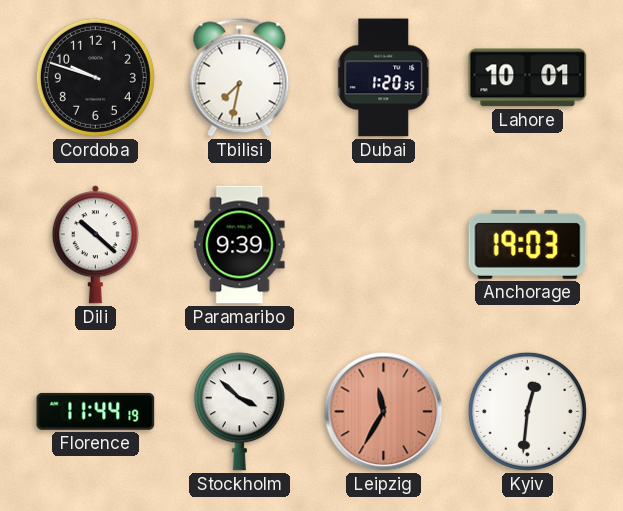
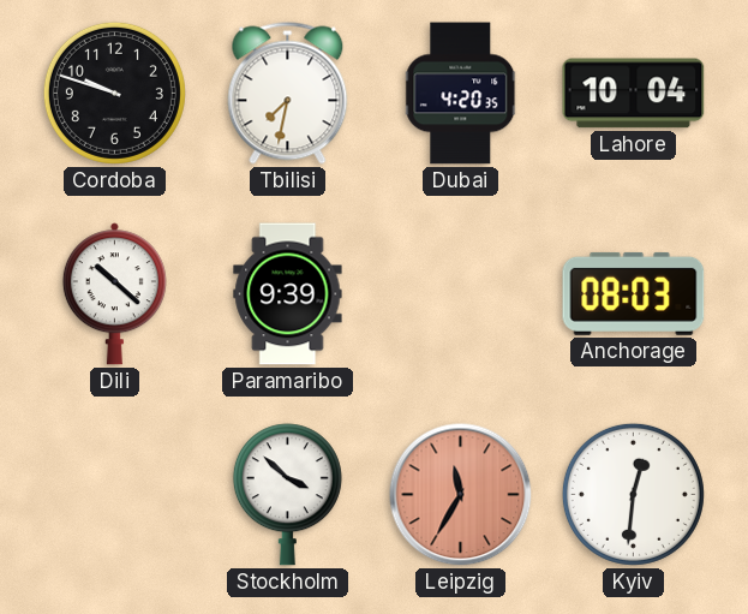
Dubai: 1:20 -> 4:20
Lahore: 10:01 -> 10:04
Anchorage: 19:03 -> 08:03
Florence: 11:44 -> none
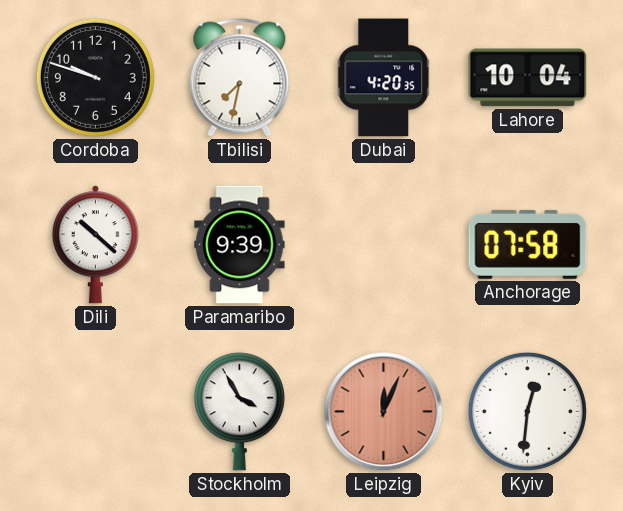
Anchorage: 08:03 -> 07:58
Stockholm: 3:52 -> 3:55
Leipzig: 11:35 -> 12:04
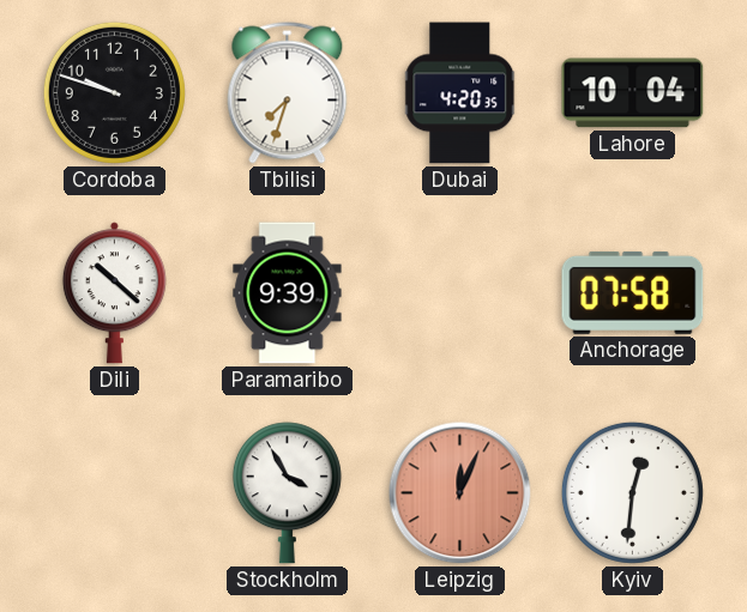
Tbilisi: 7:32 -> 7:33
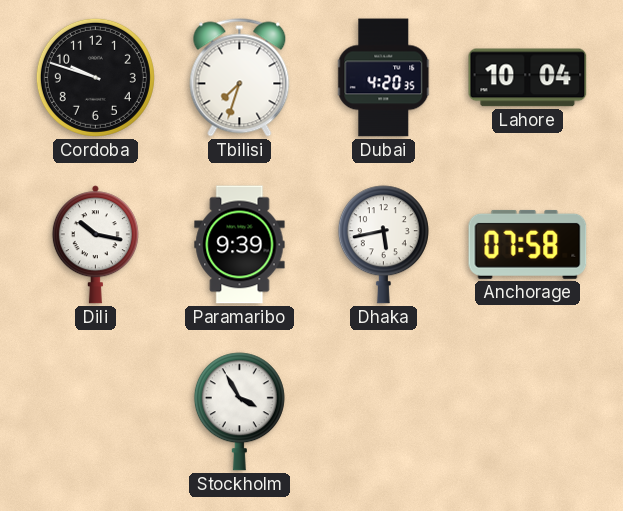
Dili: 10:22 -> 10:17
Dhaka: none -> 5:43
Leipzig: 12:04 -> none
Kyiv: 12:31 -> none
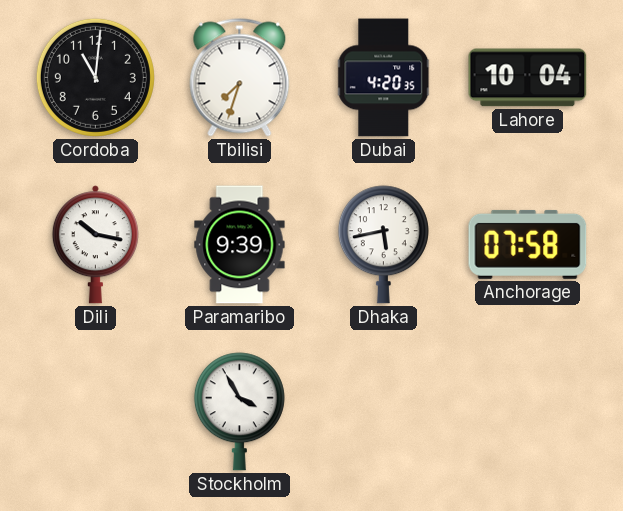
Cordoba: 9:48 -> 11:01
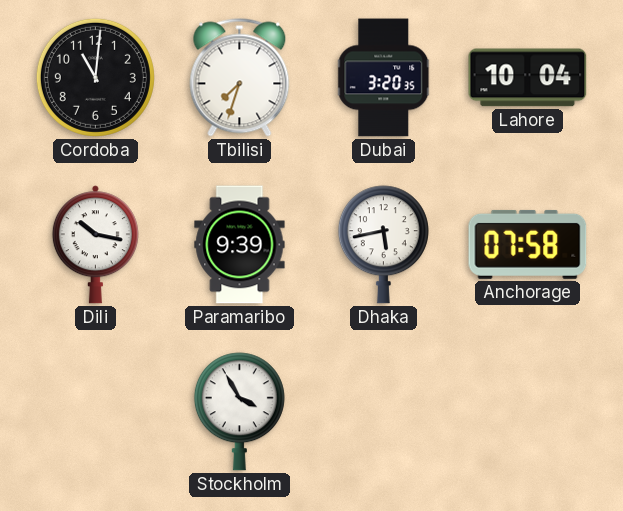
Dubai: 4:20 -> 3:20
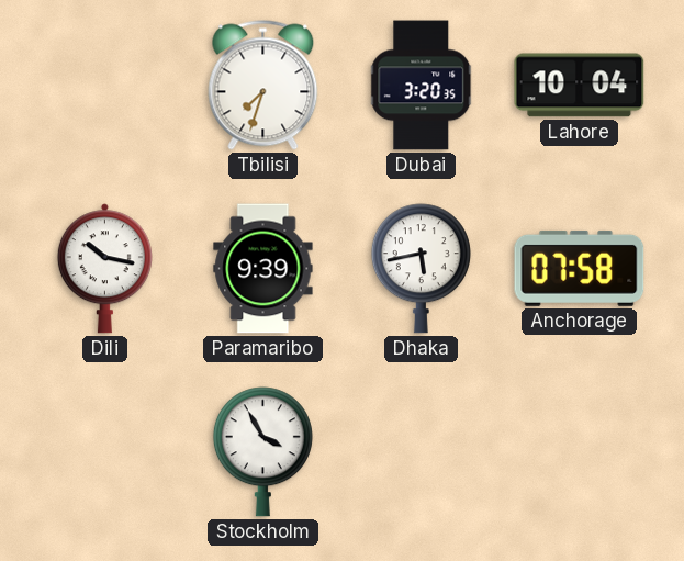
Cordoba: 11:01 -> none
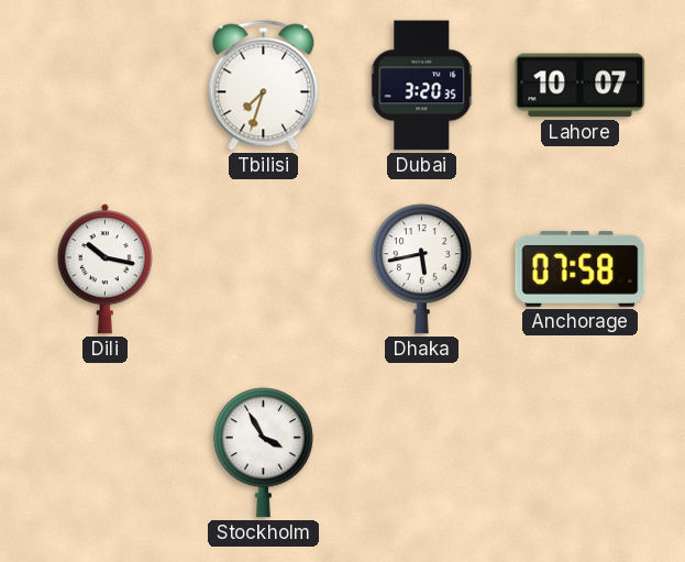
Lahore: 10:04 -> 10:07
Paramaribo: 9:39 -> none
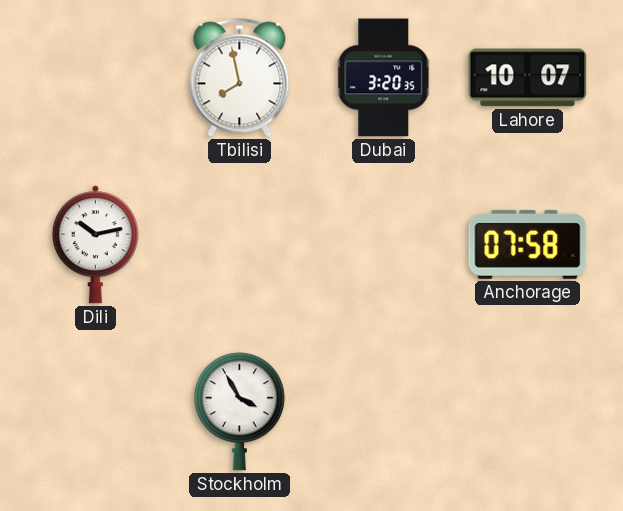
Tbilisi: 7:33 -> 7:58
Dili: 10:17 -> 10:13
Dhaka: 5:43 -> none
